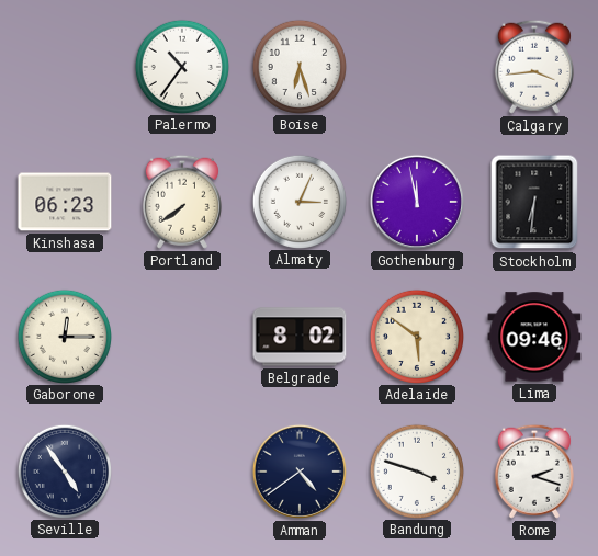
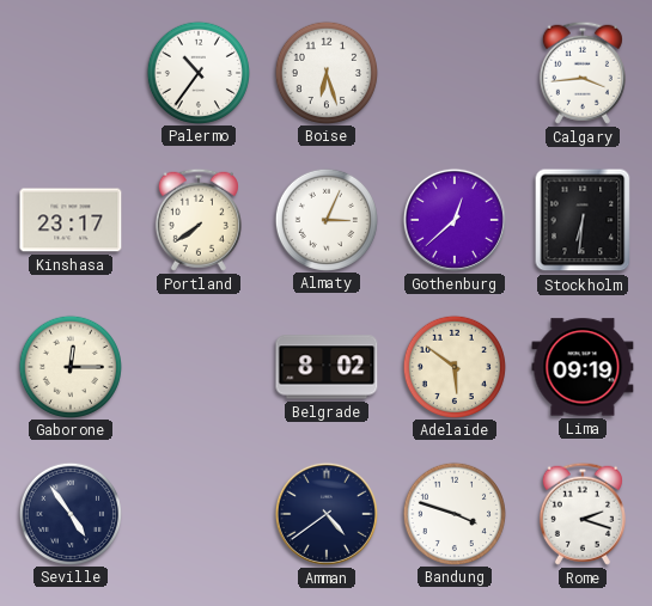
Kinshasa: 06:23 -> 23:17
Gothenburg: 11:58 -> 12:38
Lima: 09:46 -> 09:19
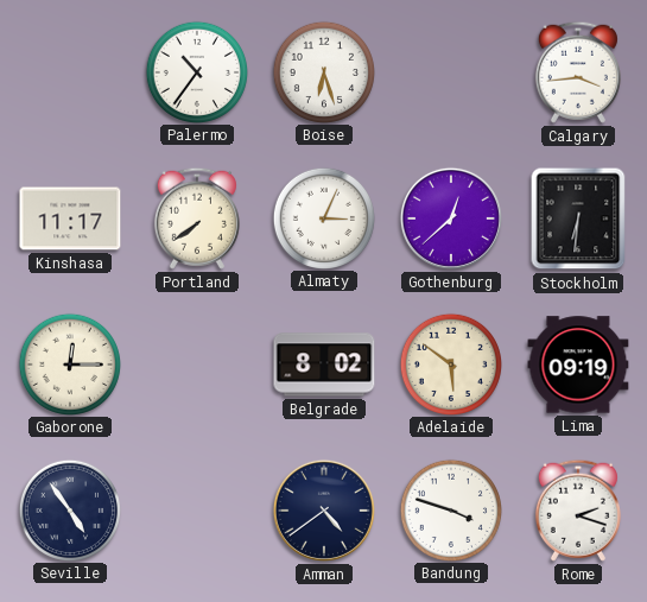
Kinshasa: 23:17 -> 11:17
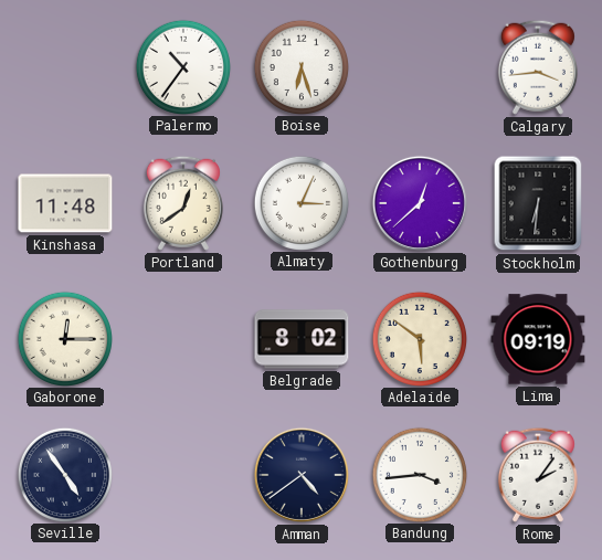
Kinshasa: 11:17 -> 11:48
Portland: 7:39 -> 12:39
Bandung: 3:48 -> 3:44
Rome: 2:18 -> 2:06
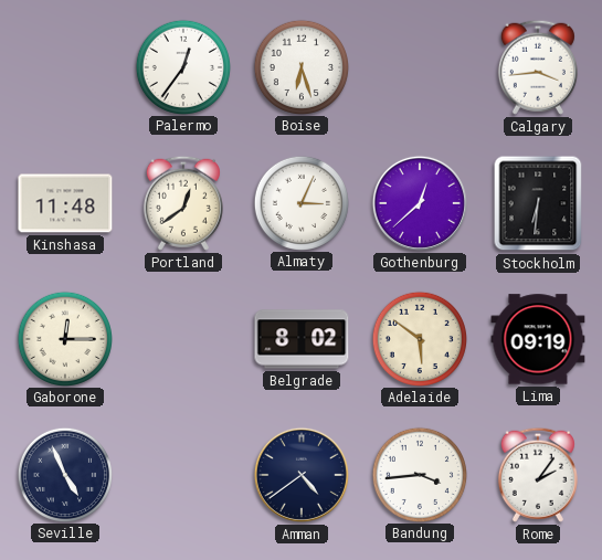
Palermo: 10:36 -> 12:36
Seville: 4:54 -> 4:56
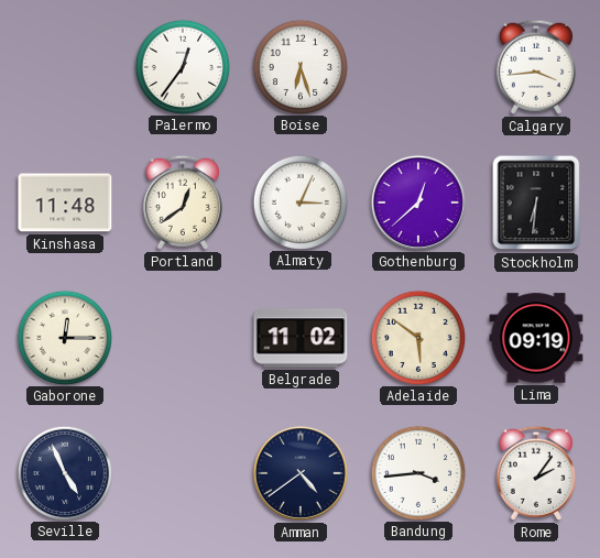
Belgrade: 8:02 -> 11:02
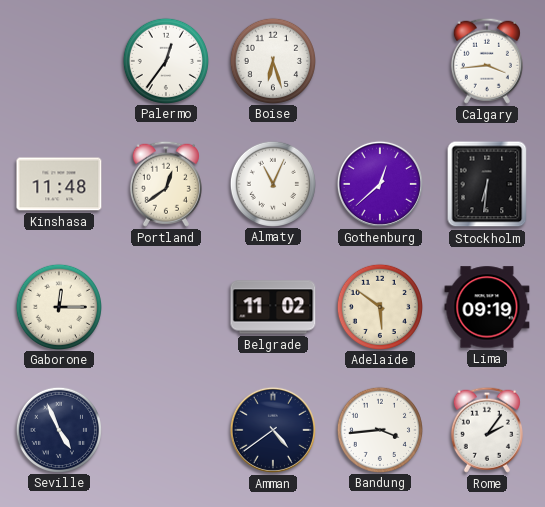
Almaty: 3:04 -> 11:04
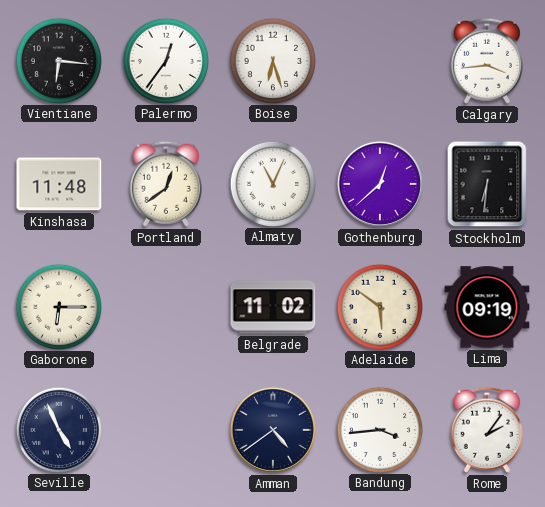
Vientiane: none -> 6:16
Gaborone: 12:15 -> 6:15
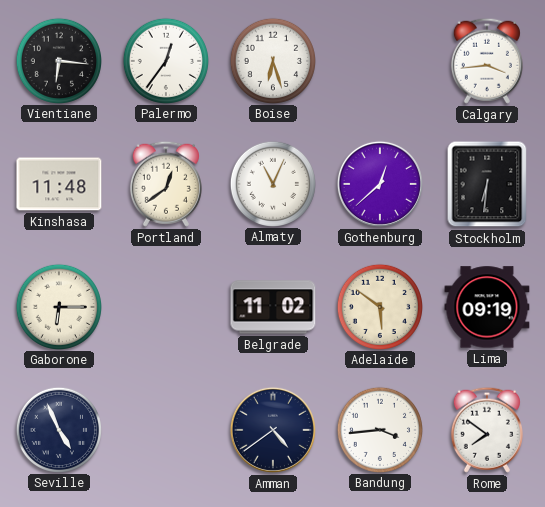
Rome: 2:06 -> 7:51
